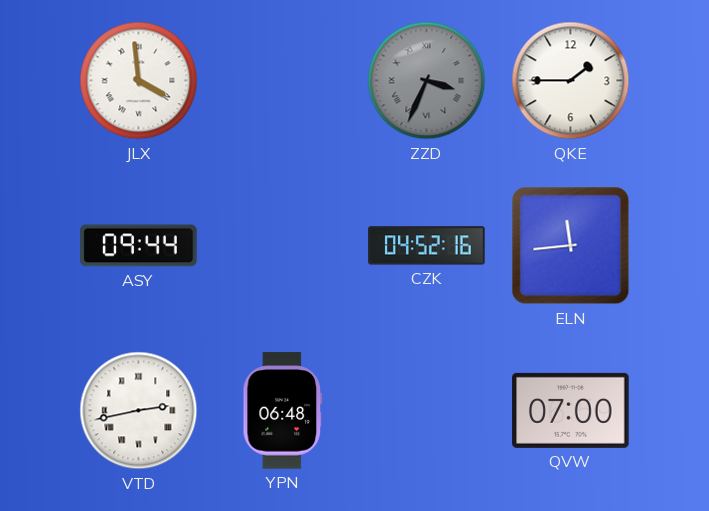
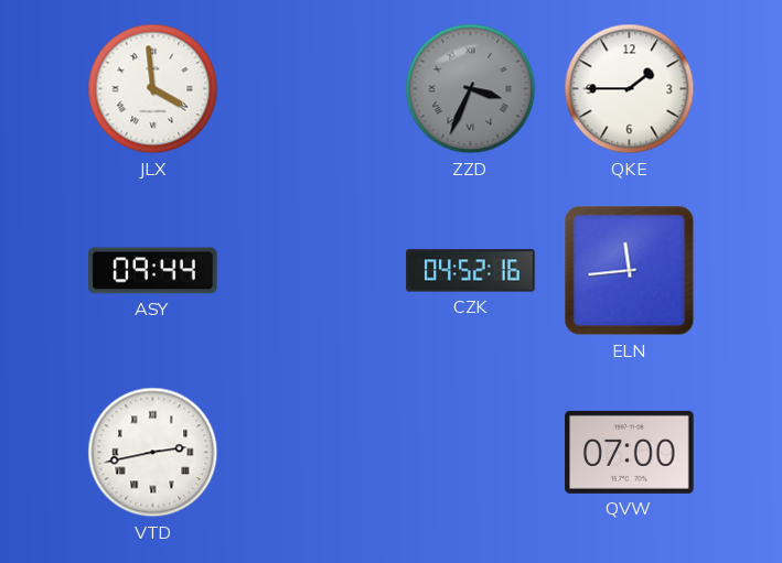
YPN: 06:48 -> none
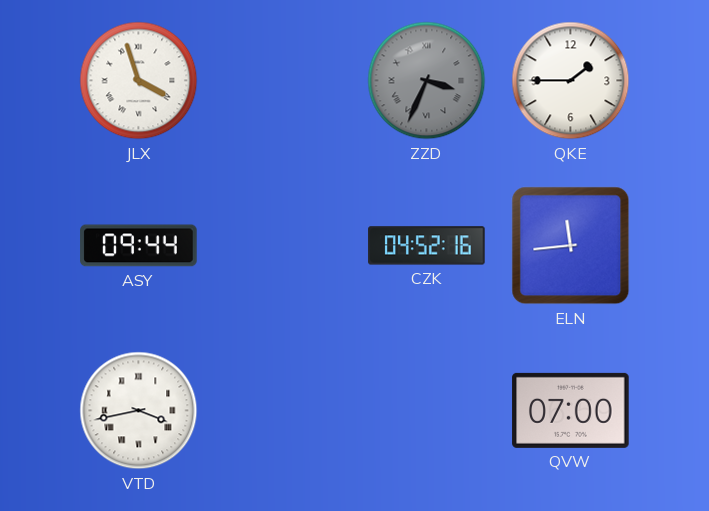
JLX: 3:59 -> 3:57
VTD: 2:43 -> 3:43
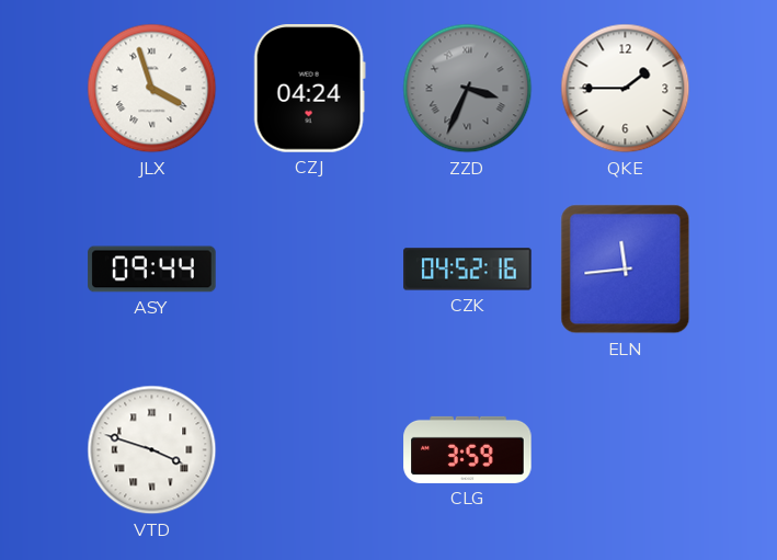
CZJ: none -> 04:24
VTD: 3:43 -> 3:48
CLG: none -> 3:59
QVW: 07:00 -> none
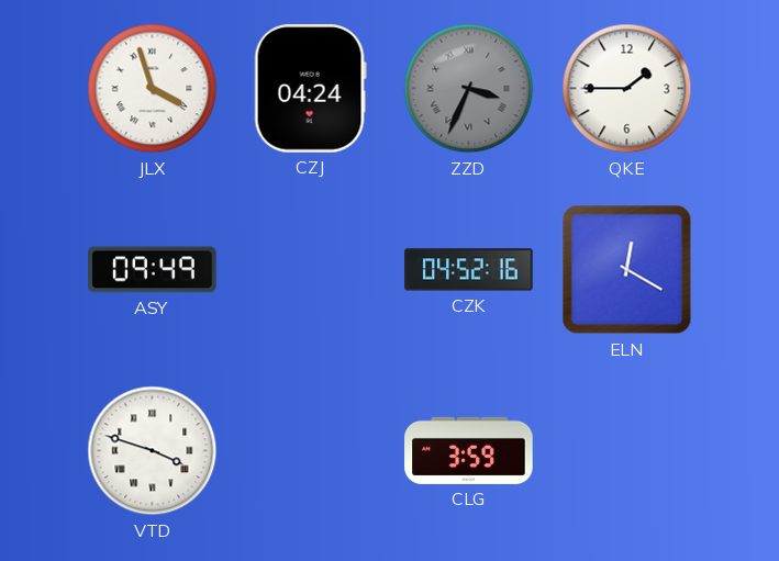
ASY: 09:44 -> 09:49
ELN: 11:44 -> 12:20
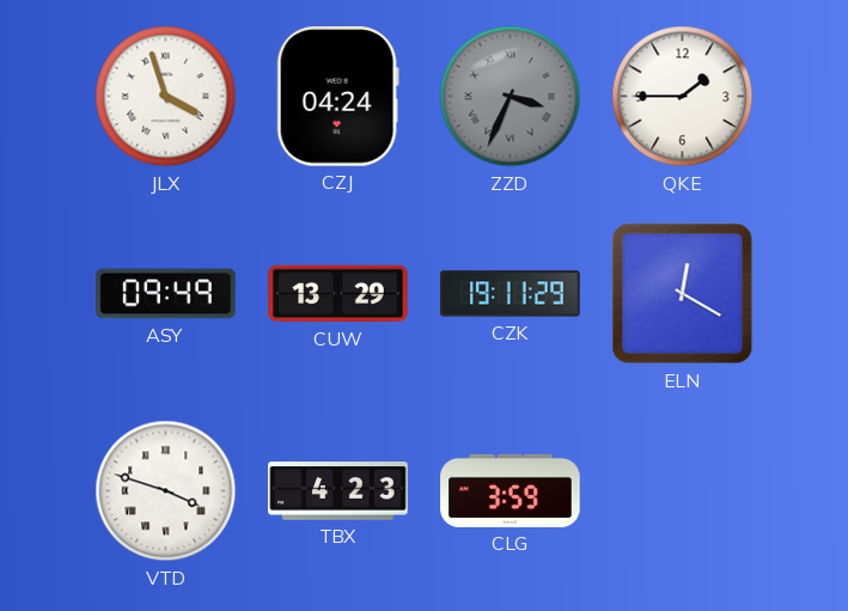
CUW: none -> 13:29
CZK: 04:52 -> 19:11
TBX: none -> 4:23
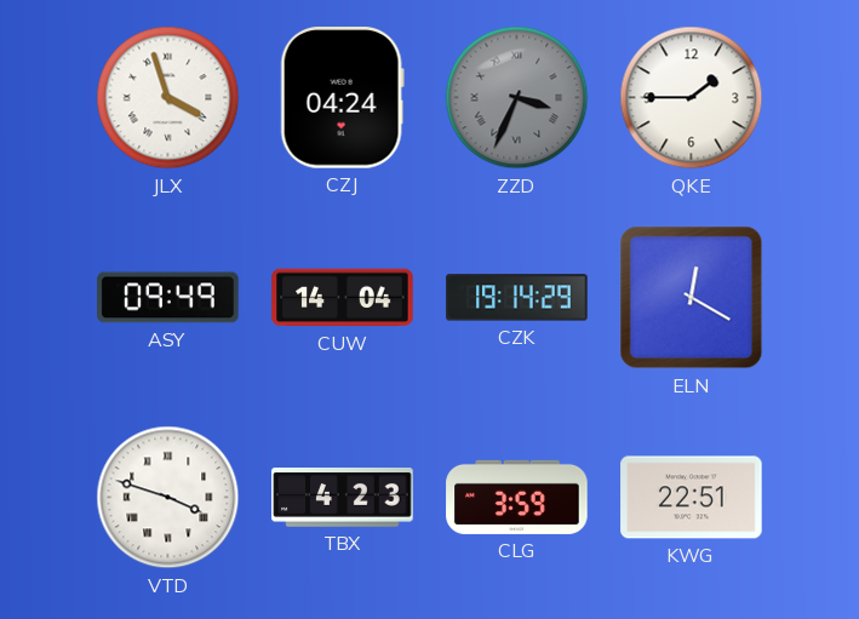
CUW: 13:29 -> 14:04
CZK: 19:11 -> 19:14
KWG: none -> 22:51
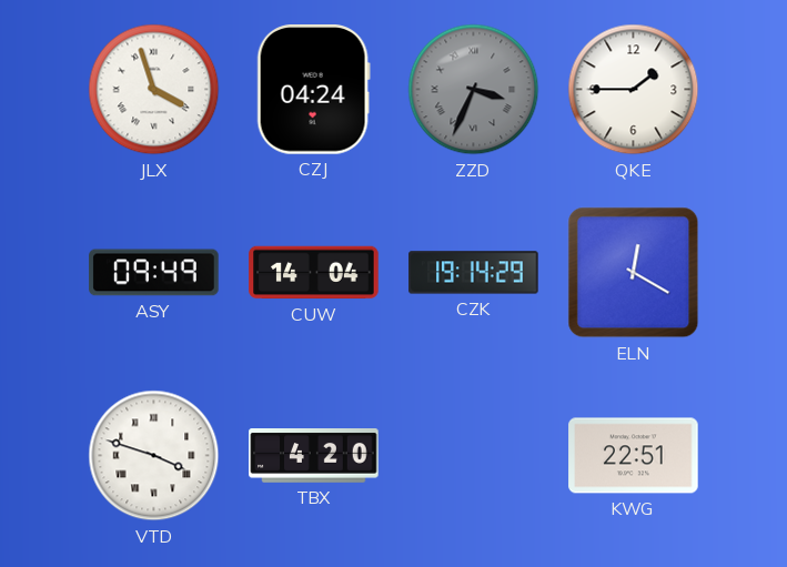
TBX: 4:23 -> 4:20
CLG: 3:59 -> none
